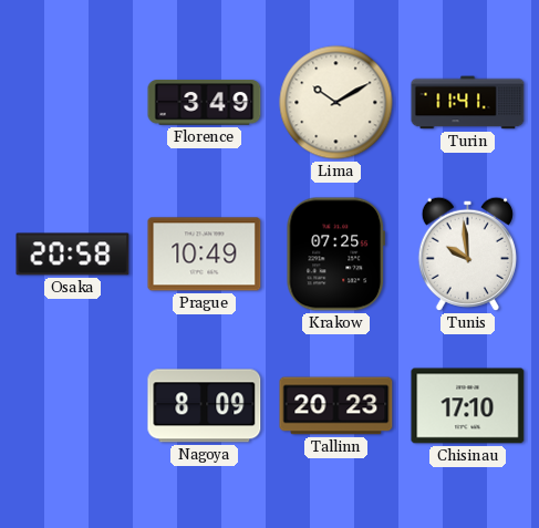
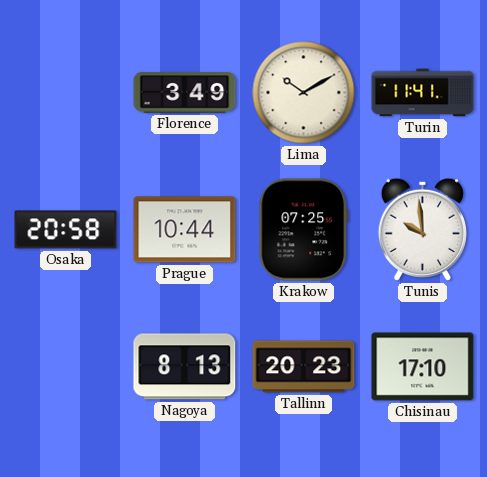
Prague: 10:49 -> 10:44
Nagoya: 8:09 -> 8:13
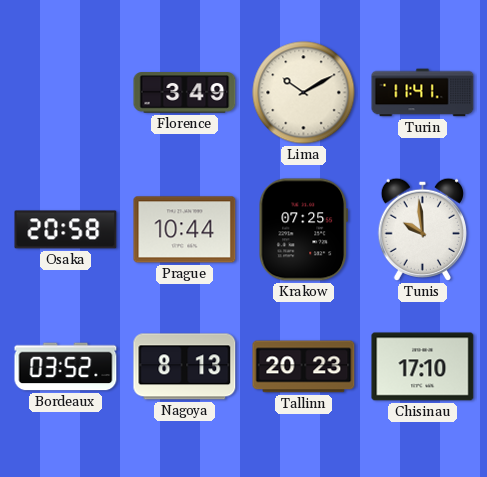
Bordeaux: none -> 03:52
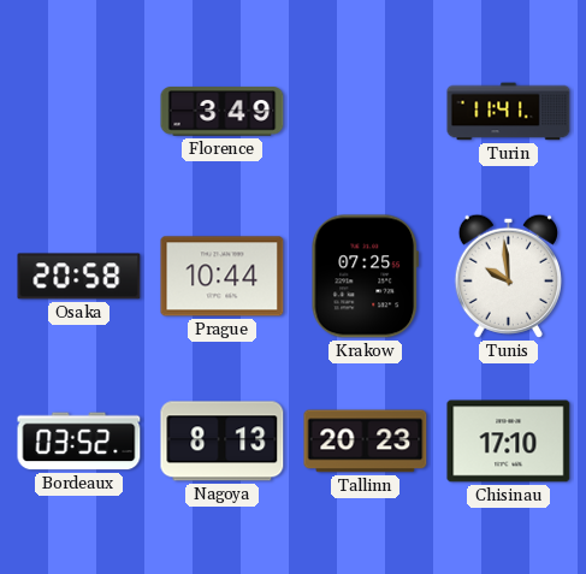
Lima: 10:10 -> none
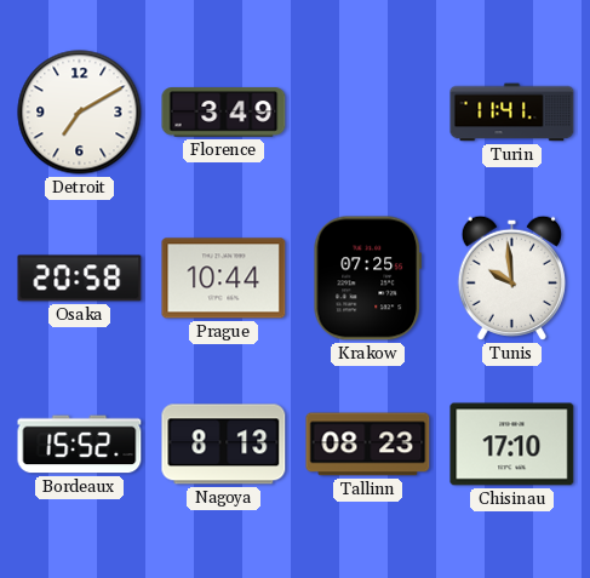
Detroit: none -> 7:10
Bordeaux: 03:52 -> 15:52
Tallinn: 20:23 -> 08:23
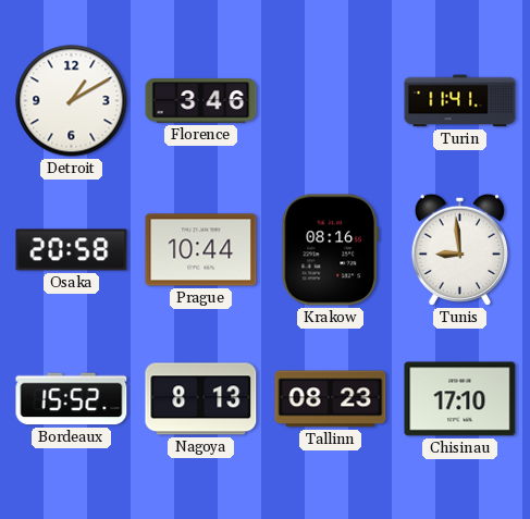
Detroit: 7:10 -> 1:10
Florence: 3:49 -> 3:46
Krakow: 07:25 -> 08:16
Tunis: 9:59 -> 8:59
